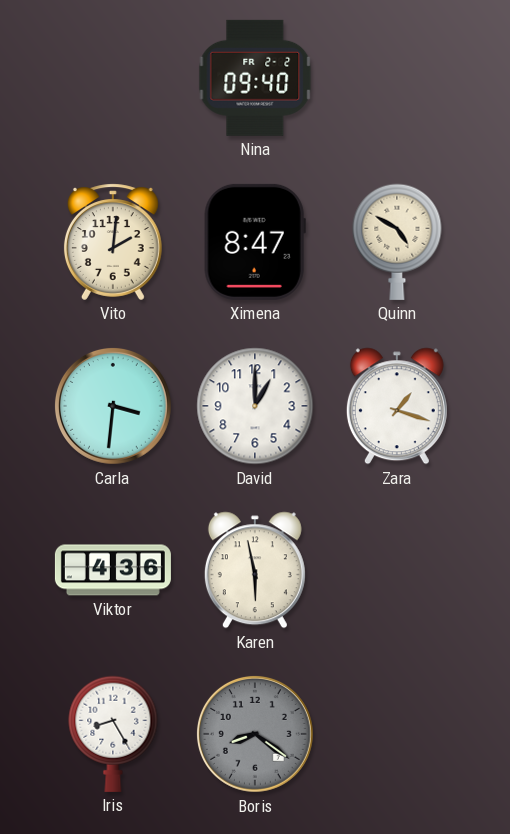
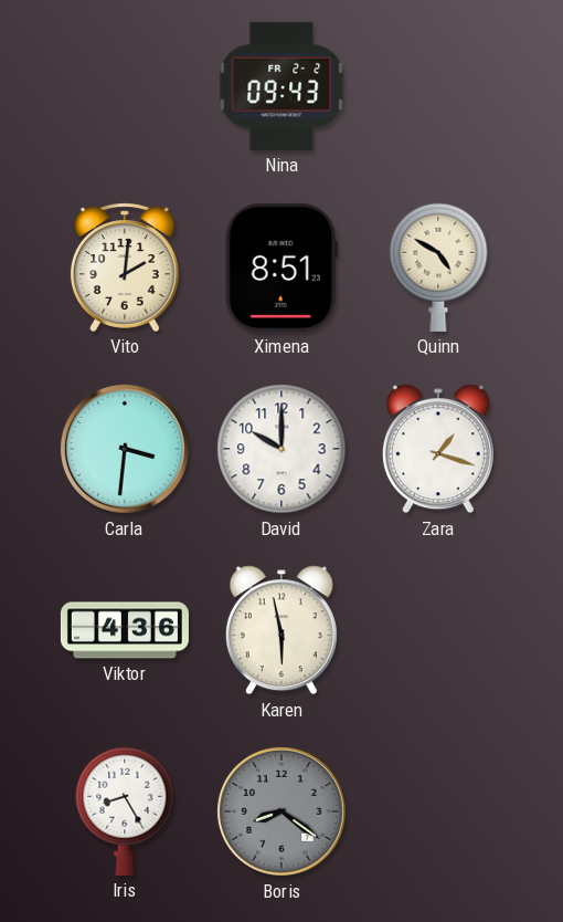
Nina: 09:40 -> 09:43
Ximena: 8:47 -> 8:51
David: 1:00 -> 10:00
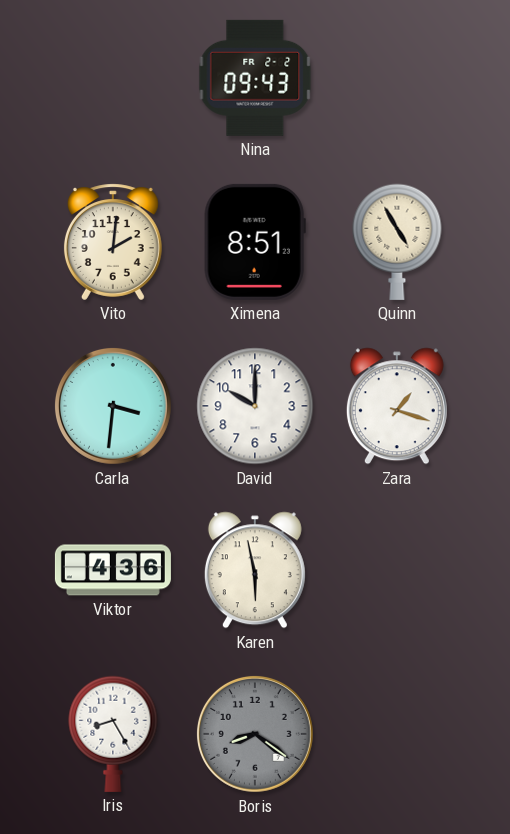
Quinn: 4:50 -> 4:55
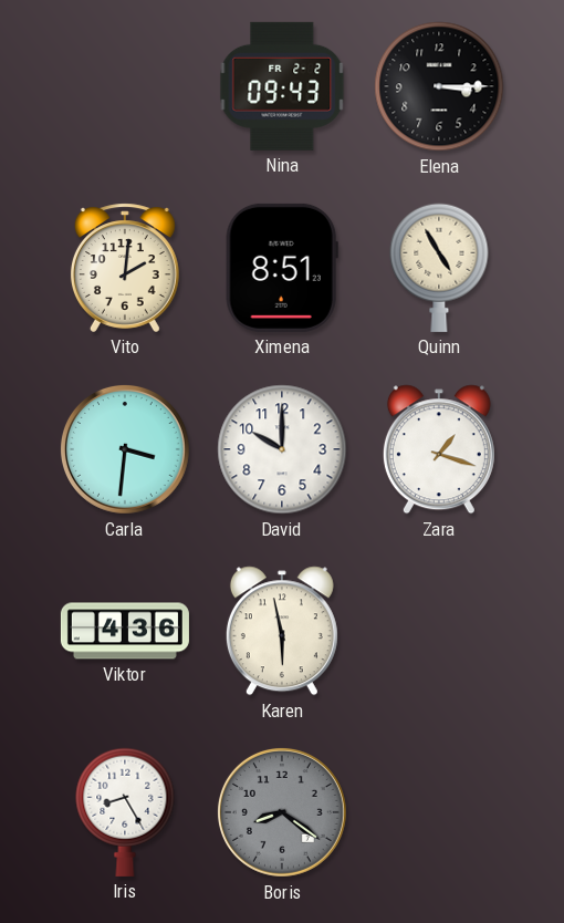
Elena: none -> 3:15
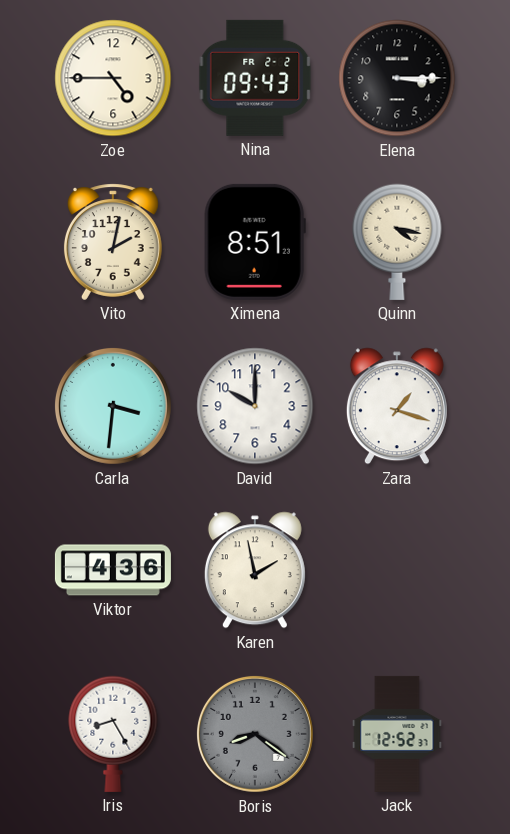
Zoe: none -> 4:45
Vito: 2:01 -> 2:02
Quinn: 4:55 -> 4:17
Karen: 5:58 -> 1:58
Jack: none -> 12:52
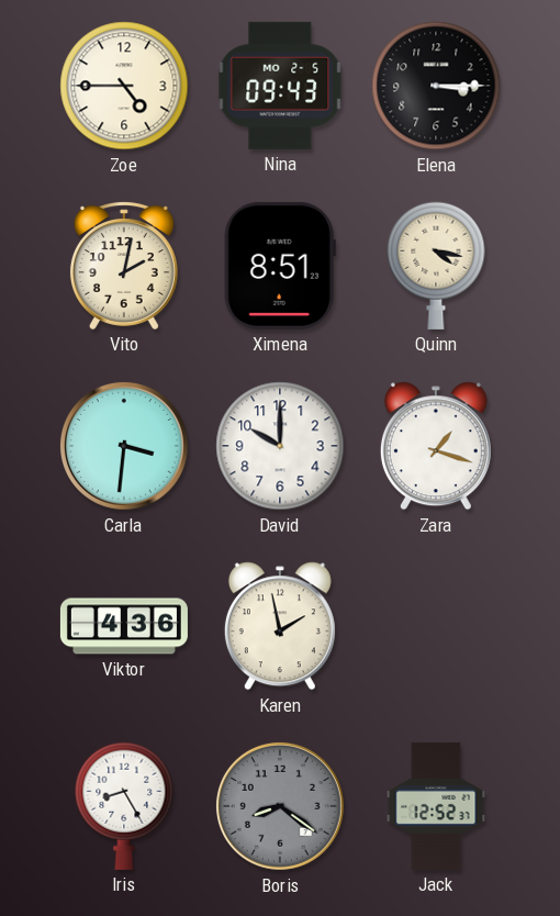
Nina date: FR 2-2 -> MO 2-5
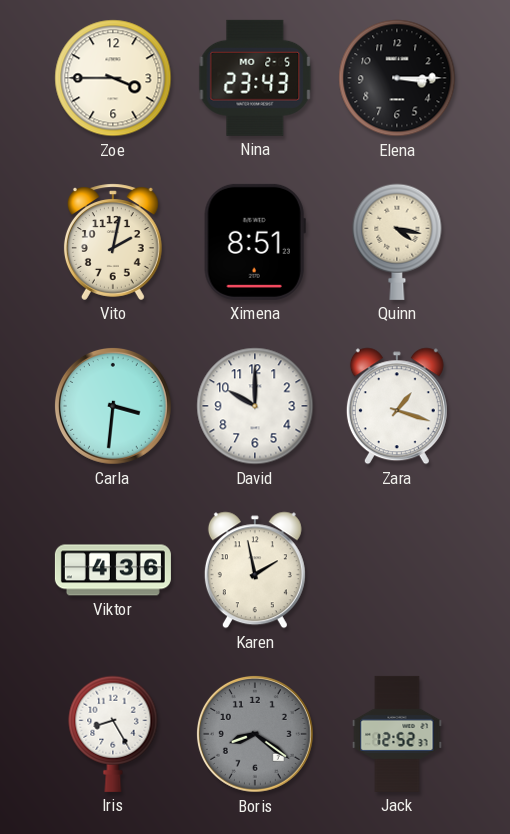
Zoe: 4:45 -> 3:45
Nina: 09:43 -> 23:43
